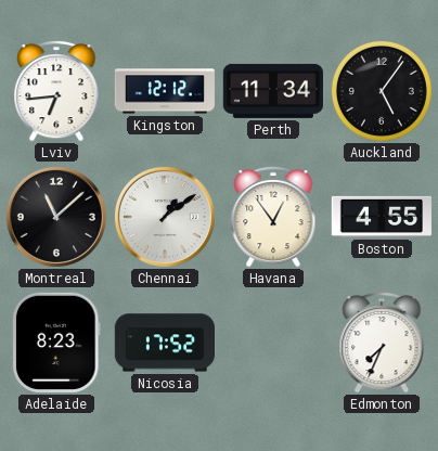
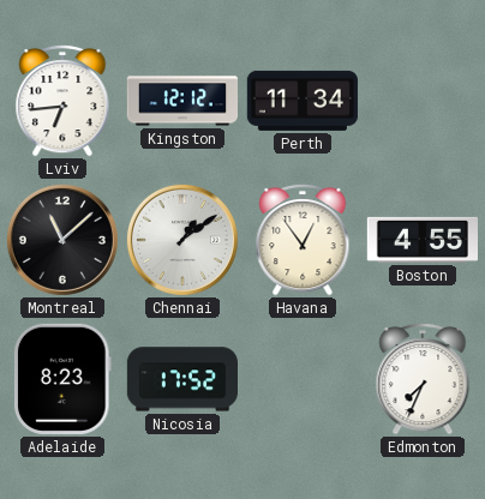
Auckland: 5:06 -> none
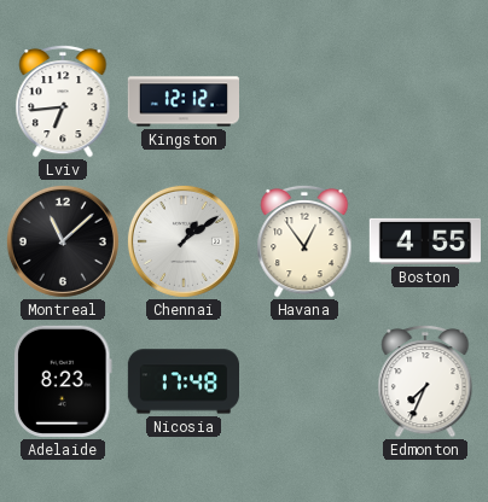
Perth: 11:34 -> none
Nicosia: 17:52 -> 17:48
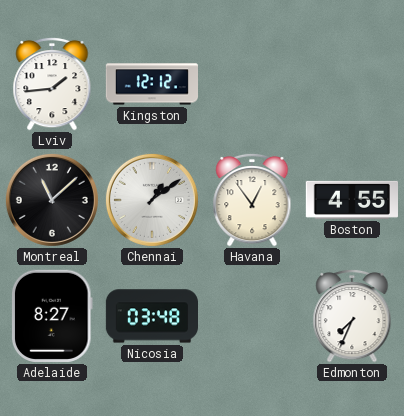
Lviv: 6:44 -> 1:44
Adelaide: 8:23 -> 8:27
Nicosia: 17:48 -> 03:48
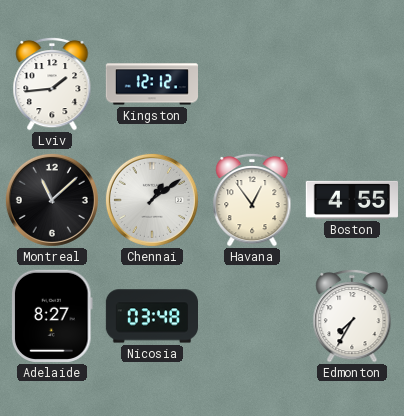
Edmonton: 7:34 -> 7:35
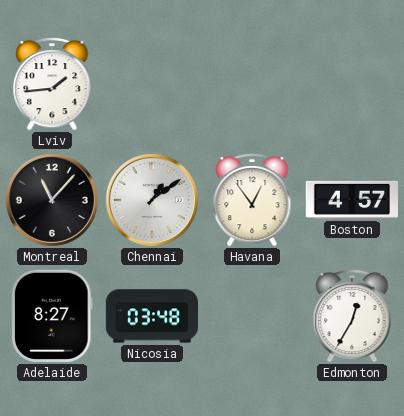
Kingston: 12:12 -> none
Montreal: 11:08 -> 11:07
Boston: 4:55 -> 4:57
Edmonton: 7:35 -> 12:35
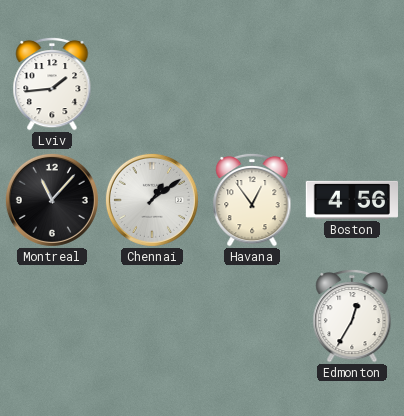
Boston: 4:57 -> 4:56
Adelaide: 8:27 -> none
Nicosia: 03:48 -> none
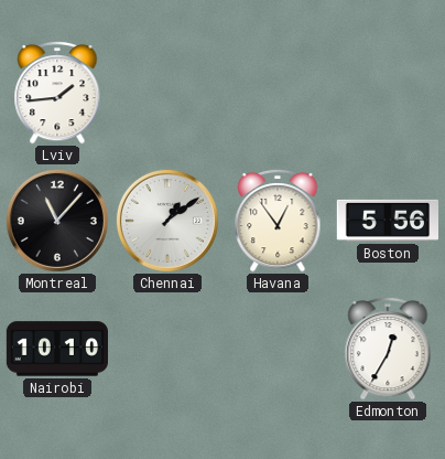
Boston: 4:56 -> 5:56
Nairobi: none -> 10:10
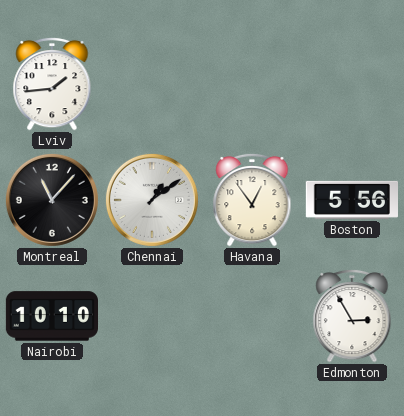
Edmonton: 12:35 -> 2:55
